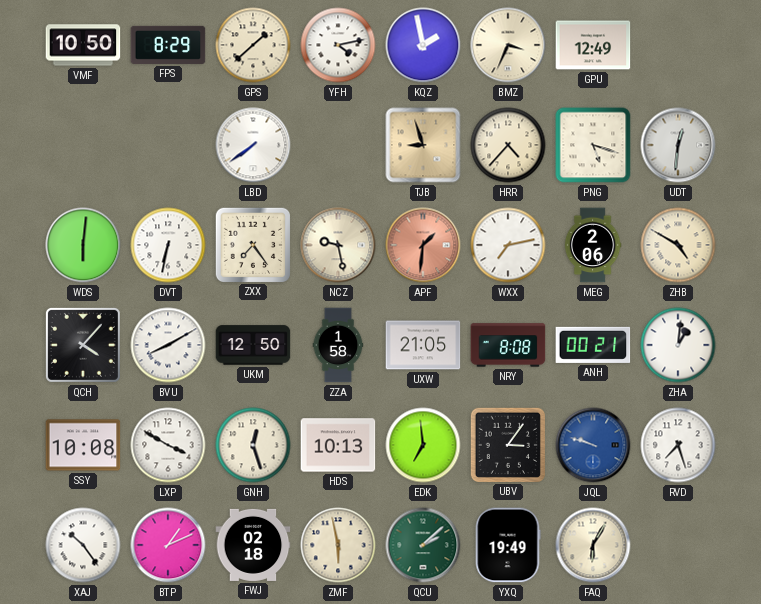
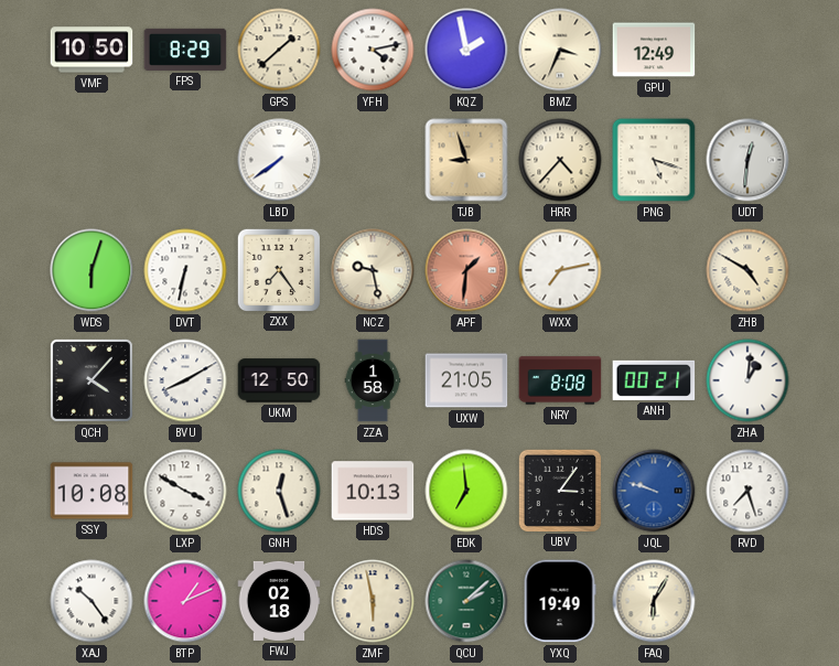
WDS: 6:01 -> 6:03
MEG: 2:06 -> none
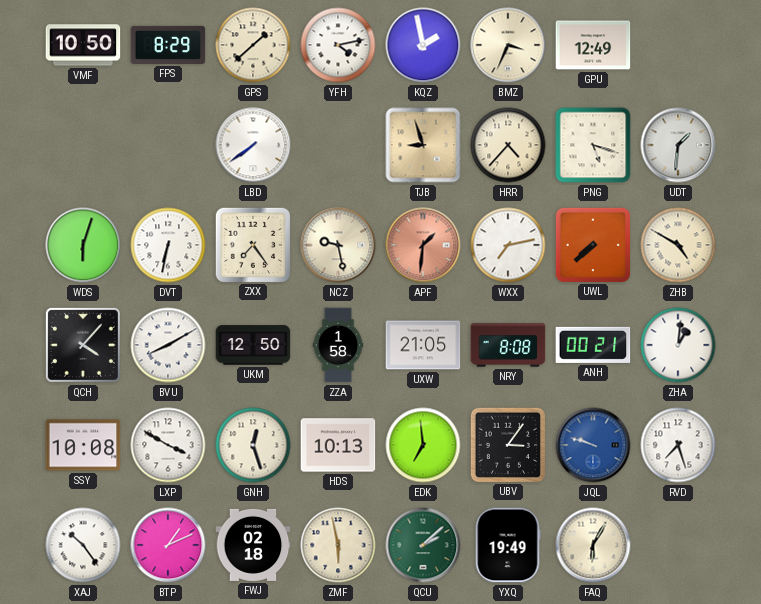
UDT: 12:31 -> 1:31
UWL: none -> 7:38
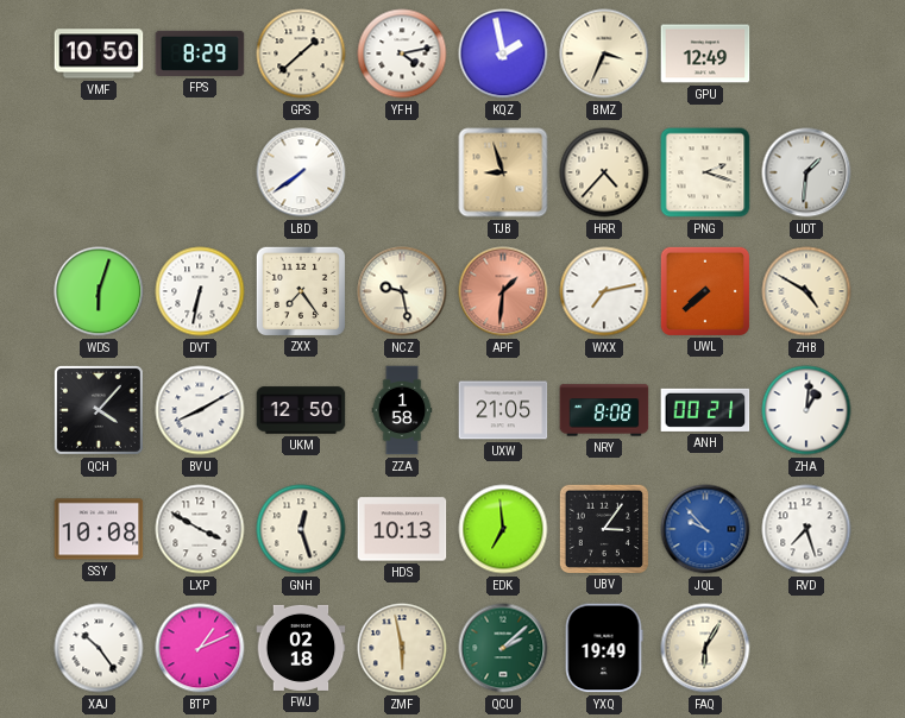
PNG: 5:18 -> 2:18
JQL: 9:48 -> 9:53
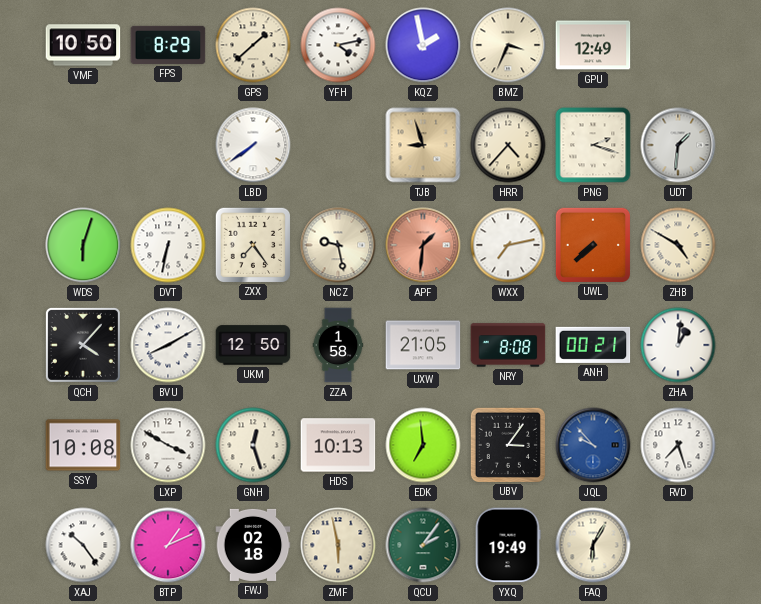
QCU: 2:08 -> 2:06
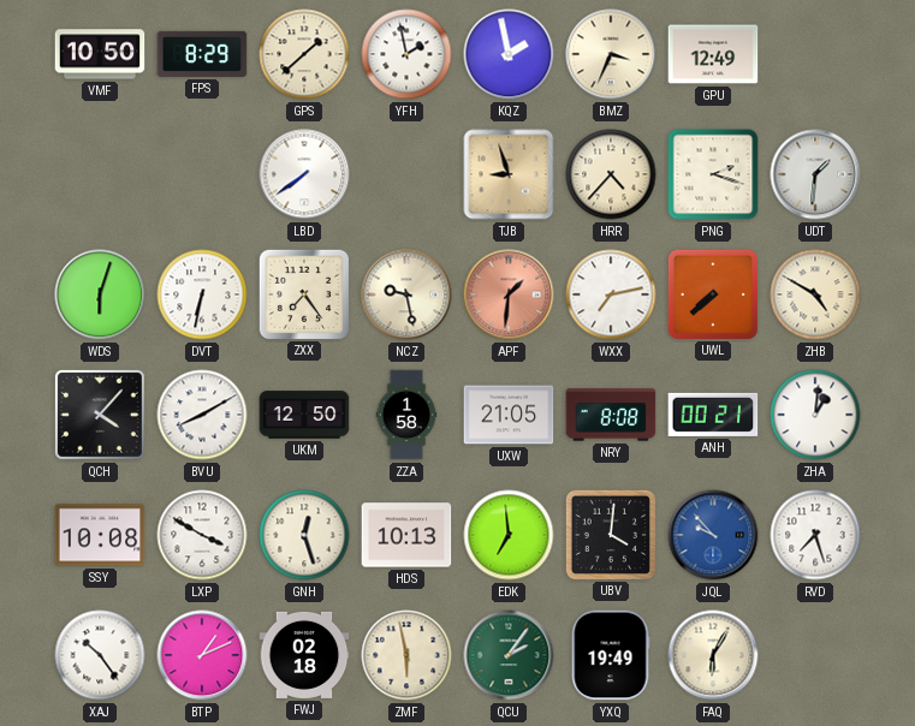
YFH: 4:13 -> 1:58
UBV: 3:06 -> 4:01
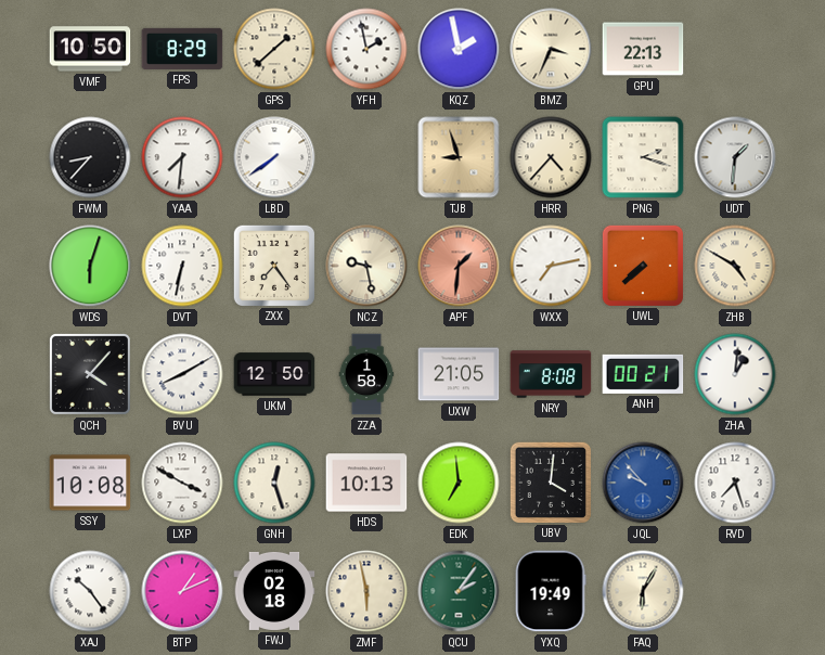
GPU: 12:49 -> 22:13
FWM: none -> 8:37
YAA: none -> 7:31
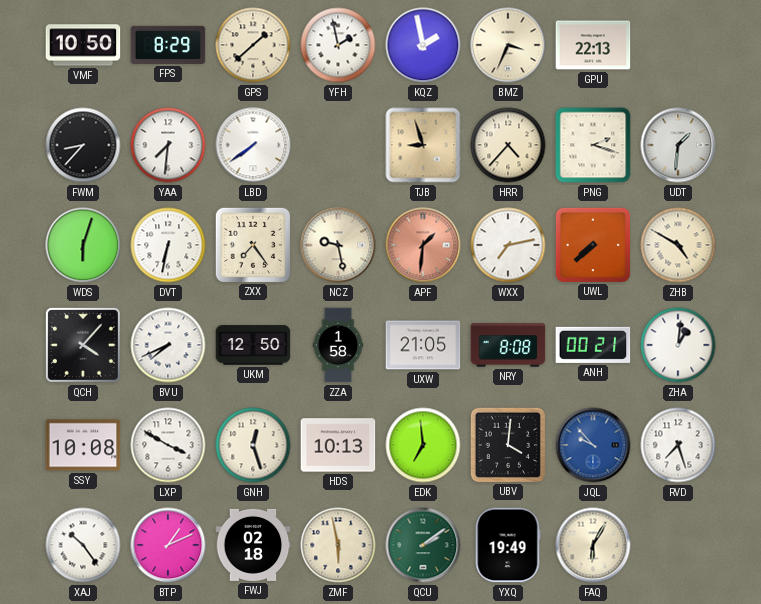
BVU: 8:10 -> 7:41
QCU: 2:06 -> 2:09
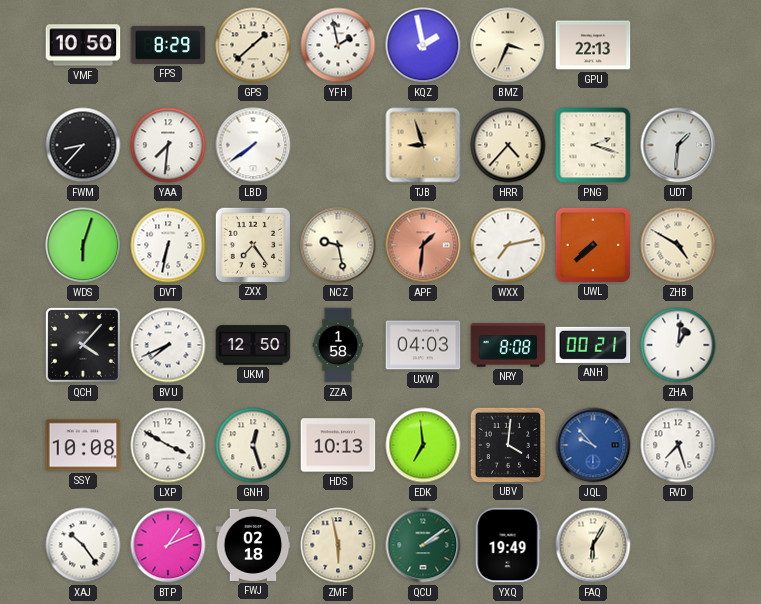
UXW: 21:05 -> 04:03
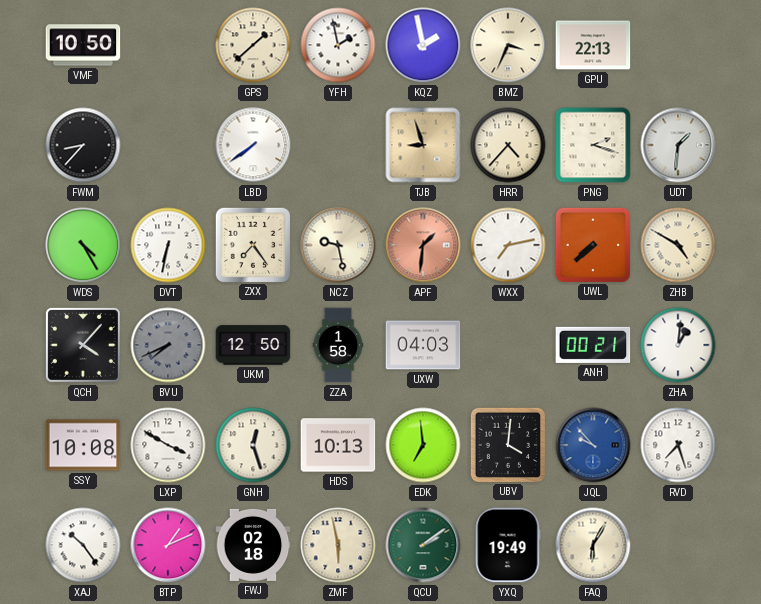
FPS: 8:29 -> none
YAA: 7:31 -> none
WDS: 6:03 -> 4:25
BVU dial: white -> grey
NRY: 8:08 -> none
